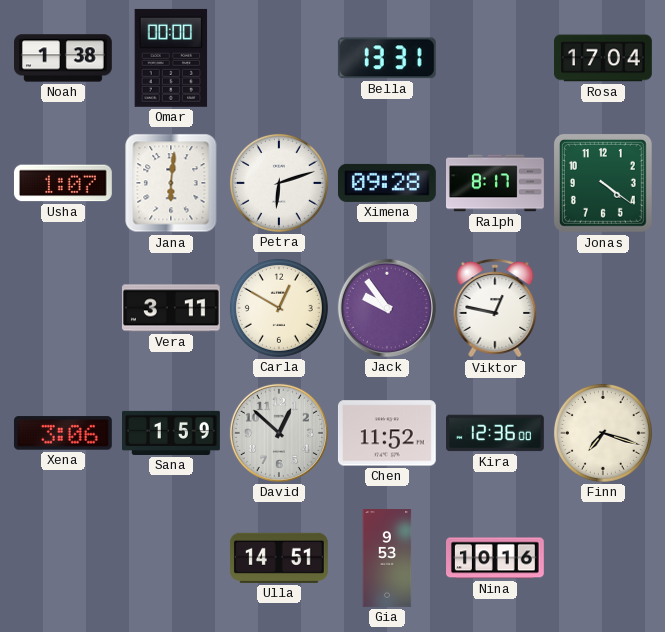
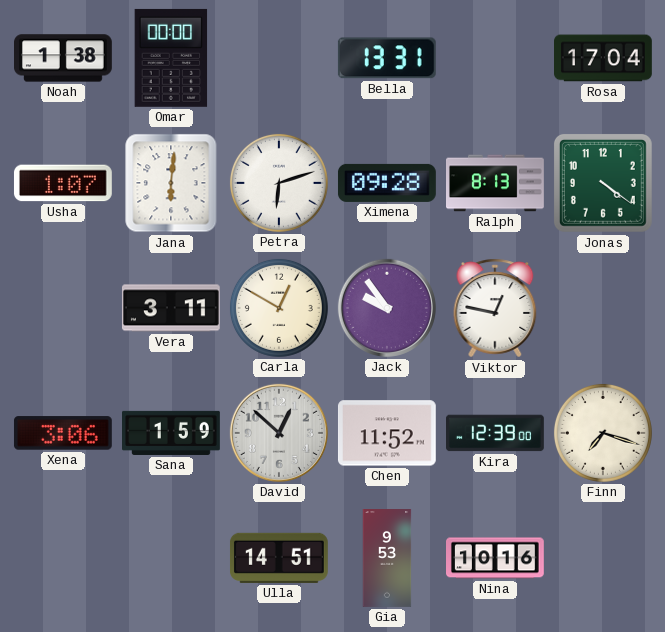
Ralph: 8:17 -> 8:13
Kira: 12:36 -> 12:39
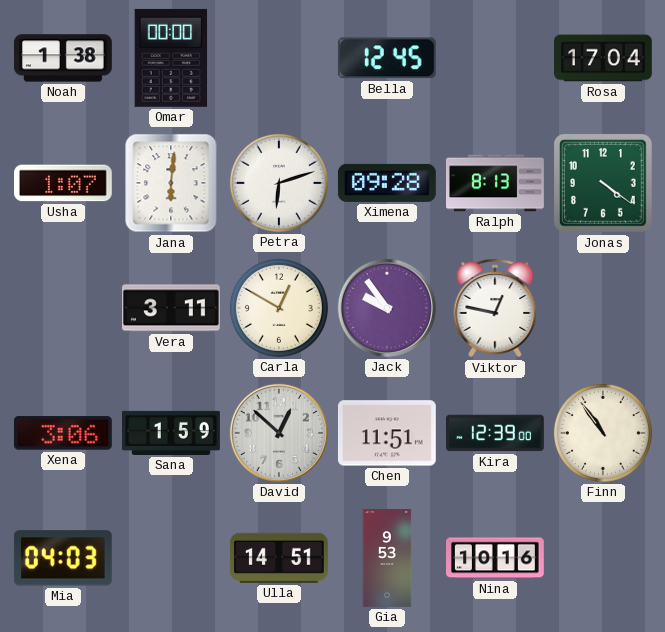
Bella: 13:31 -> 12:45
Chen: 11:52 -> 11:51
Finn: 7:18 -> 10:54
Mia: none -> 04:03
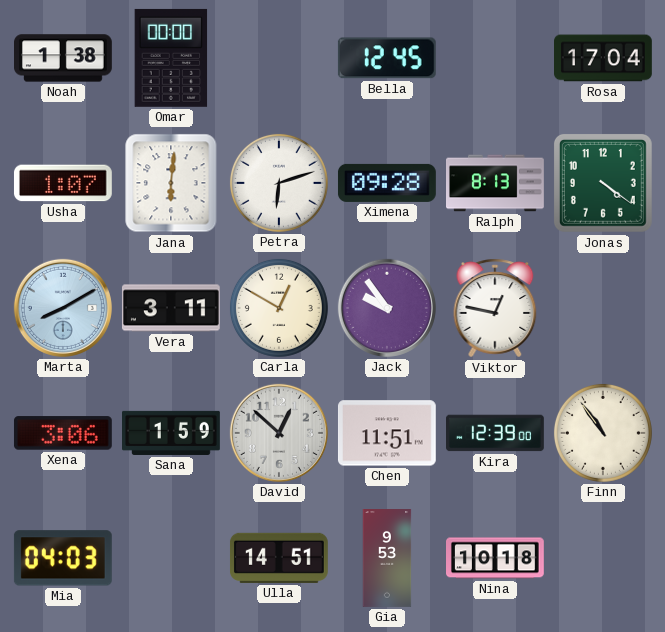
Marta: none -> 8:10
Nina: 10:16 -> 10:18
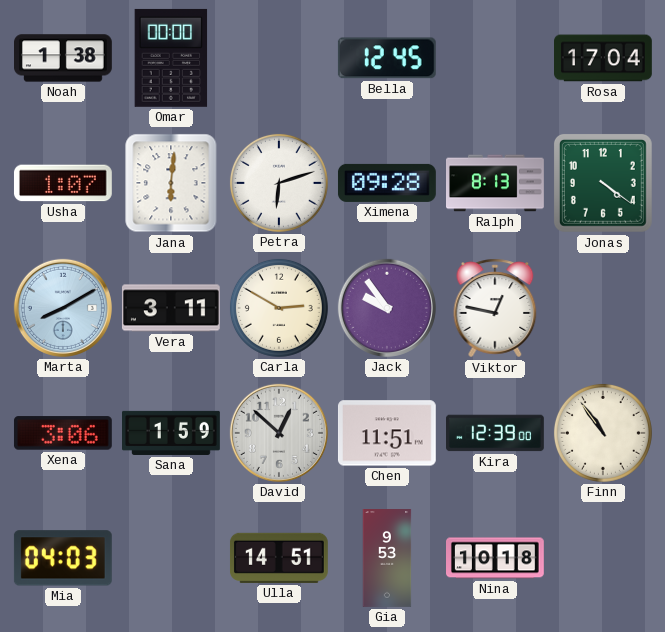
Carla: 12:50 -> 2:50
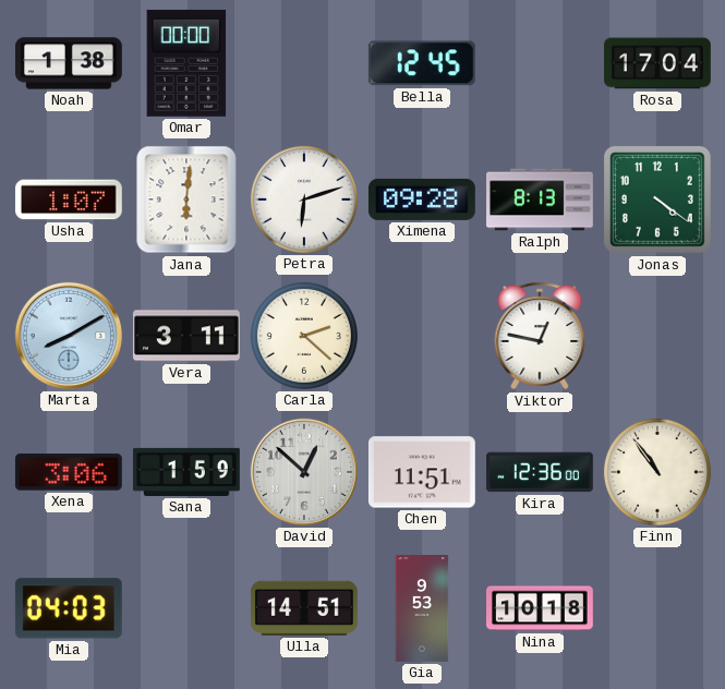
Carla: 2:50 -> 2:22
Jack: 9:54 -> none
Kira: 12:39 -> 12:36
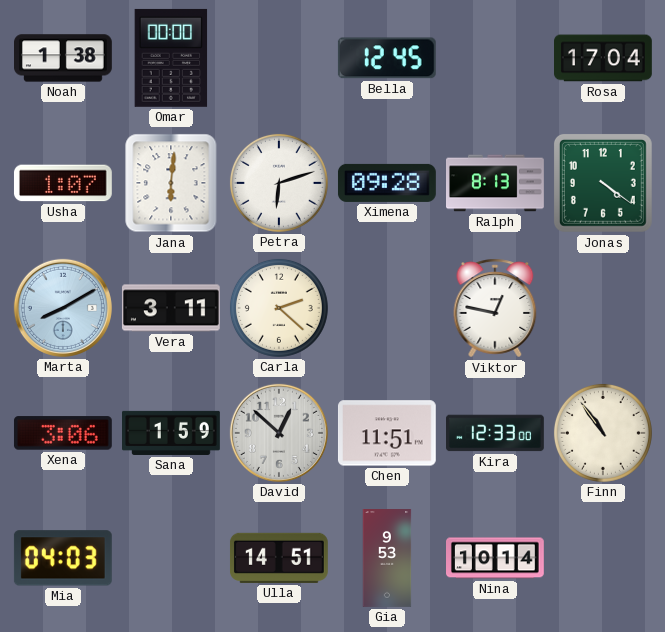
Kira: 12:36 -> 12:33
Nina: 10:18 -> 10:14
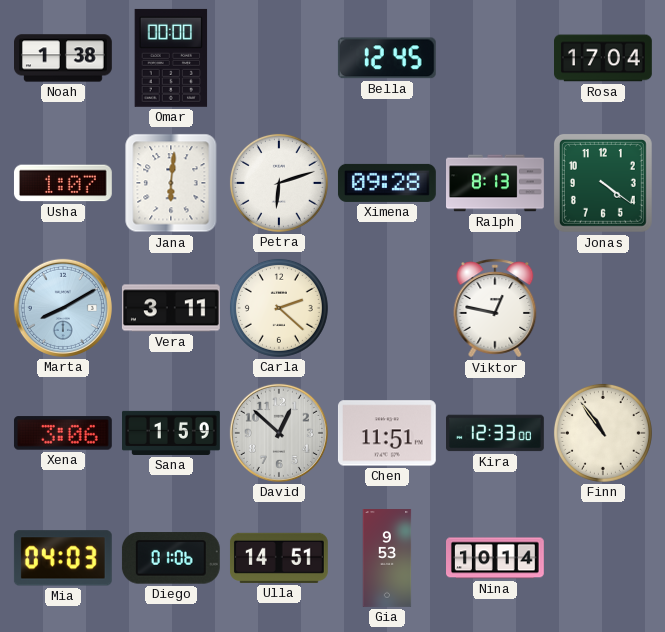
Diego: none -> 01:06
